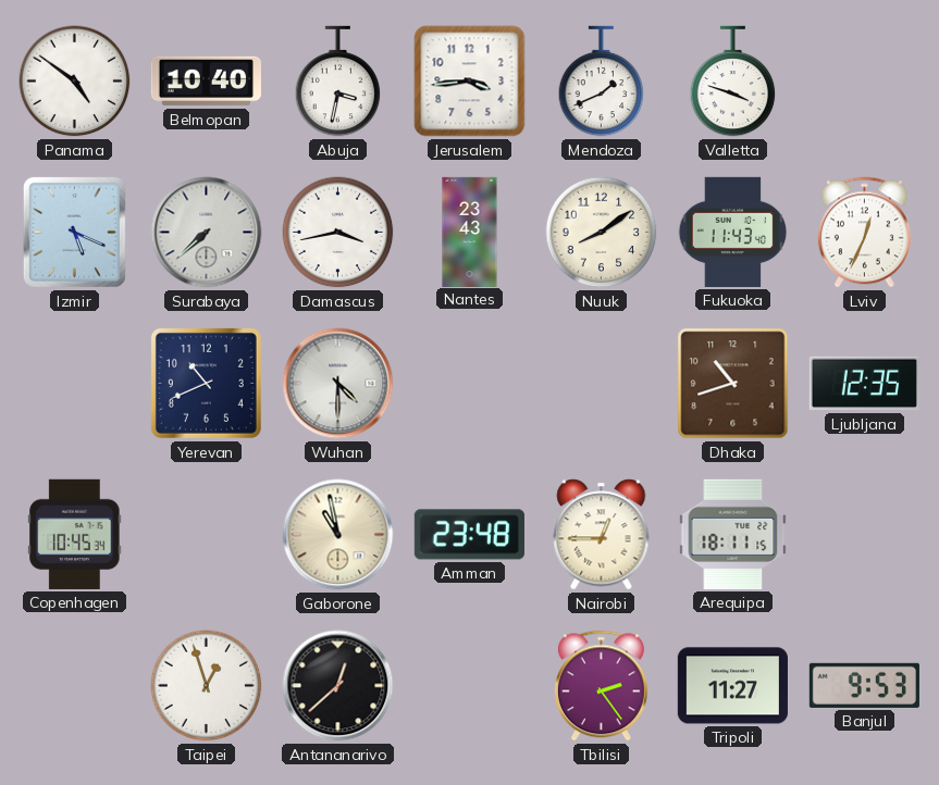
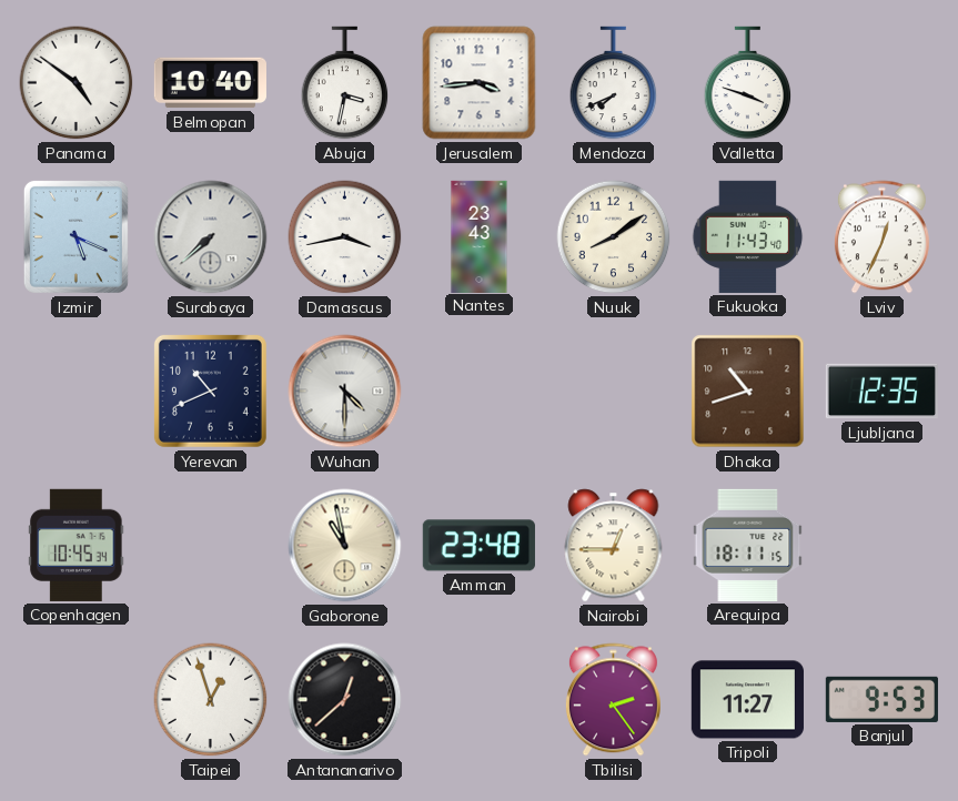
Mendoza: 1:41 -> 7:41
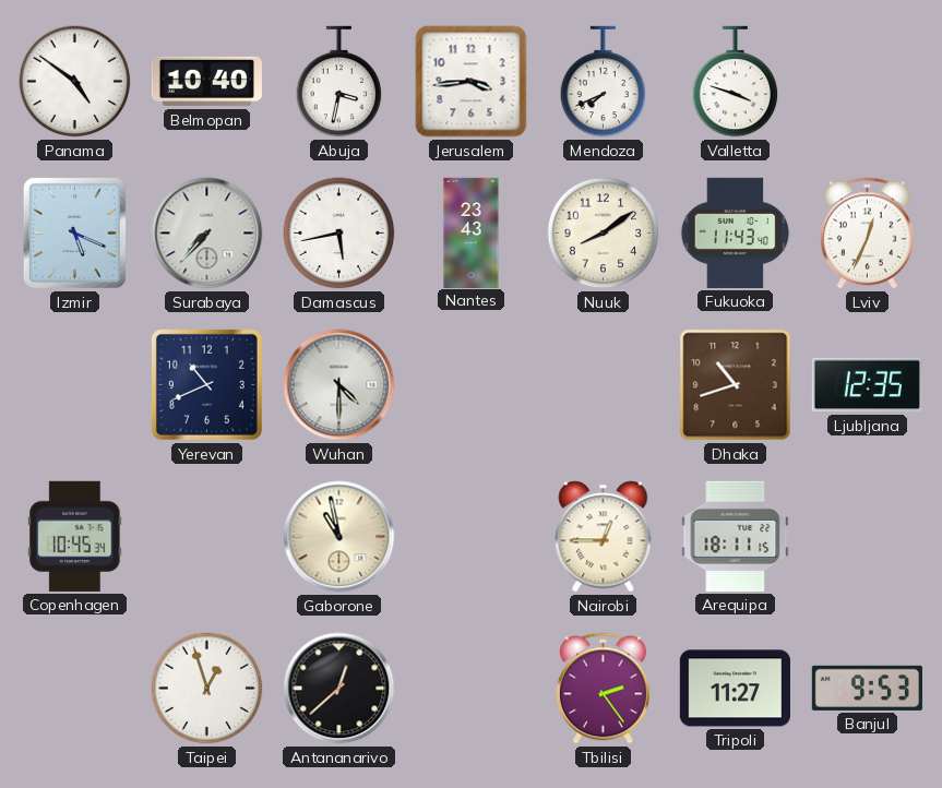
Surabaya: 7:38 -> 7:37
Damascus: 3:43 -> 5:43
Amman: 23:48 -> none
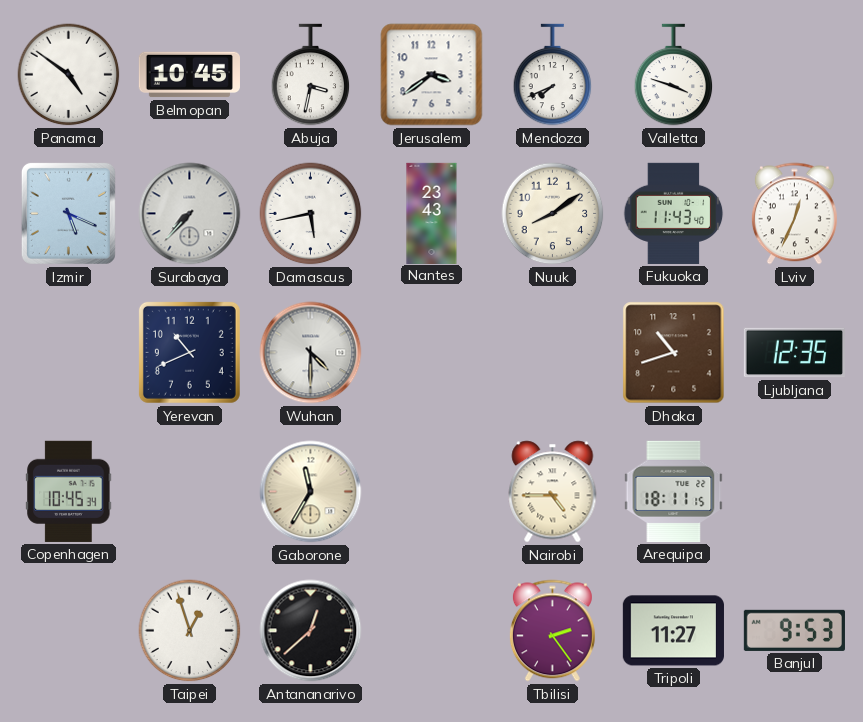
Belmopan: 10:40 -> 10:45
Jerusalem: 3:44 -> 3:39
Gaborone: 10:58 -> 11:35
Nairobi: 12:45 -> 4:45
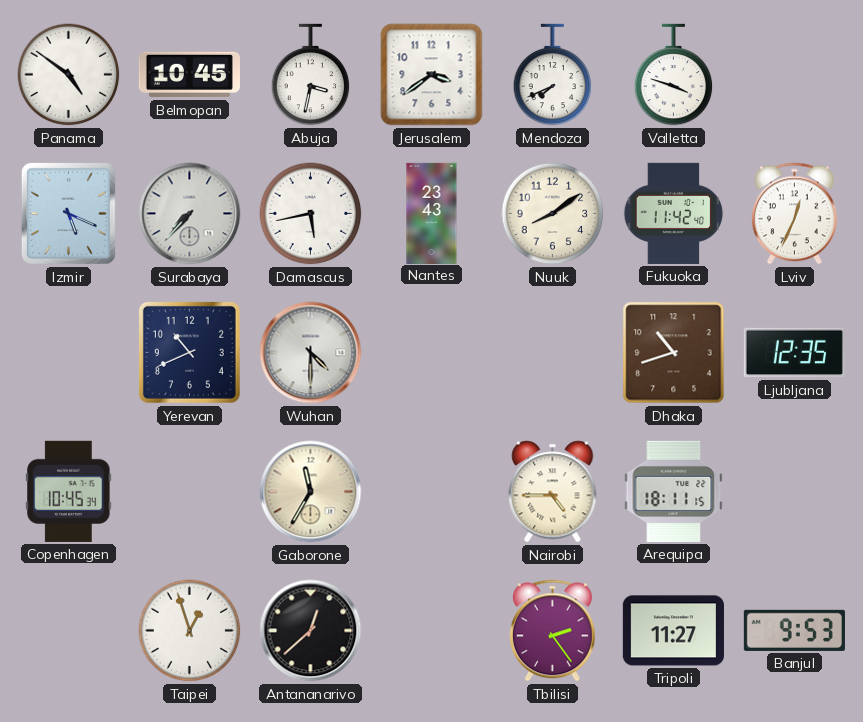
Fukuoka: 11:43 -> 11:42
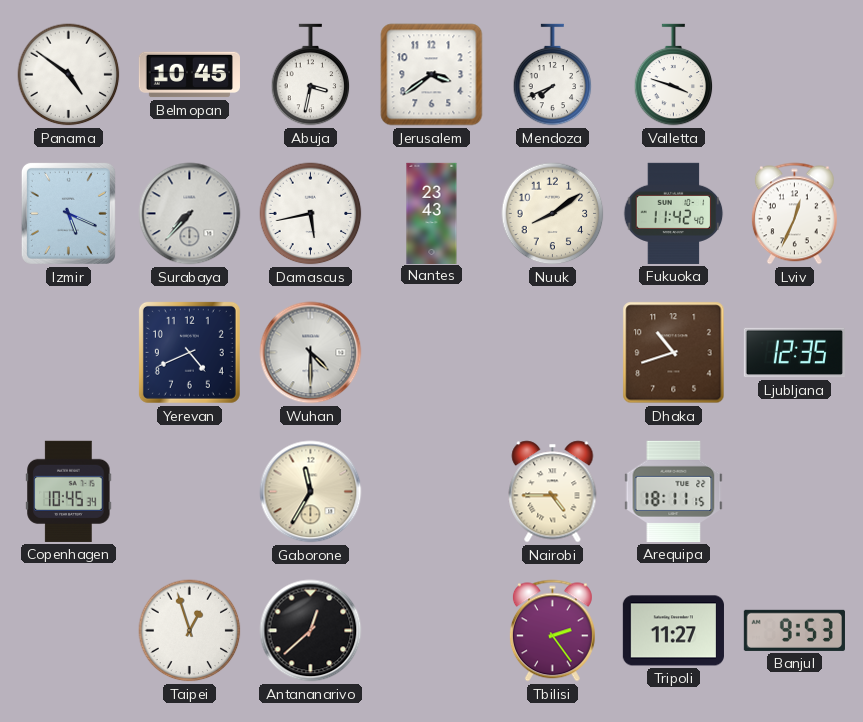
Yerevan: 10:41 -> 4:41
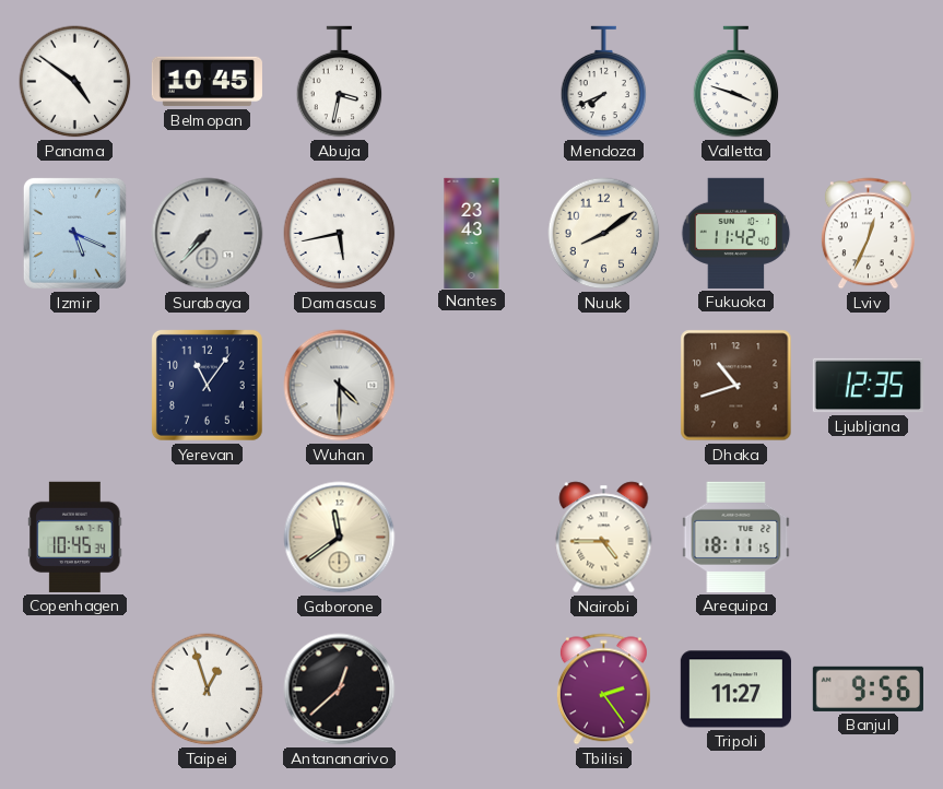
Jerusalem: 3:39 -> none
Yerevan: 4:41 -> 11:06
Gaborone: 11:35 -> 11:39
Banjul: 9:53 -> 9:56
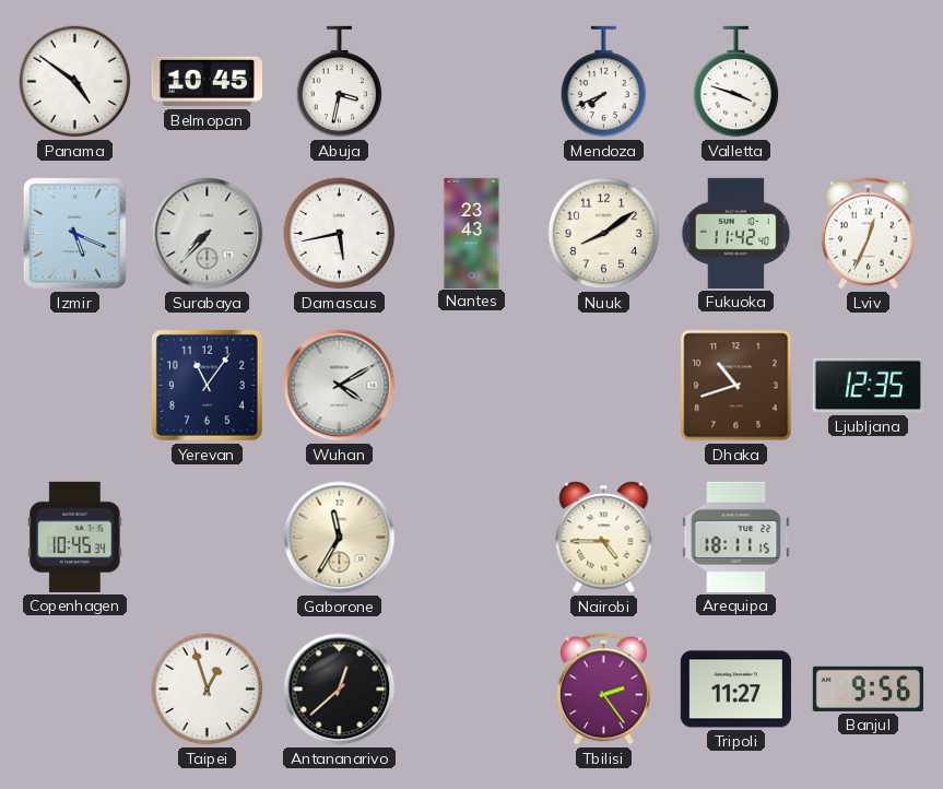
Wuhan: 4:30 -> 4:10
Gaborone: 11:39 -> 11:35
